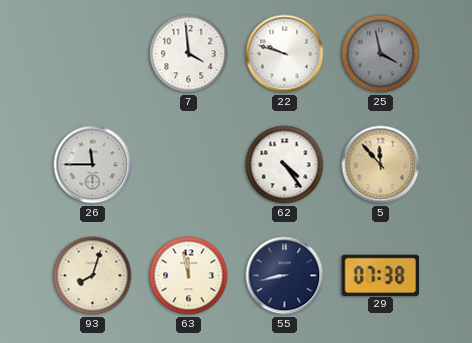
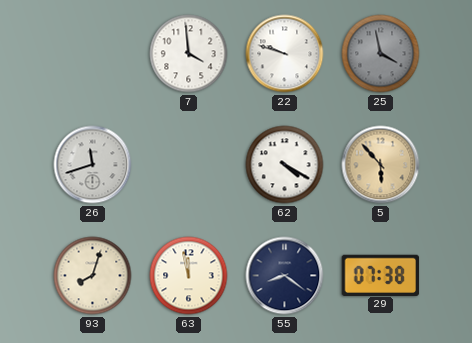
26: 11:45 -> 11:42
62: 4:24 -> 4:20
5: 11:53 -> 5:53
55: 8:43 -> 8:21
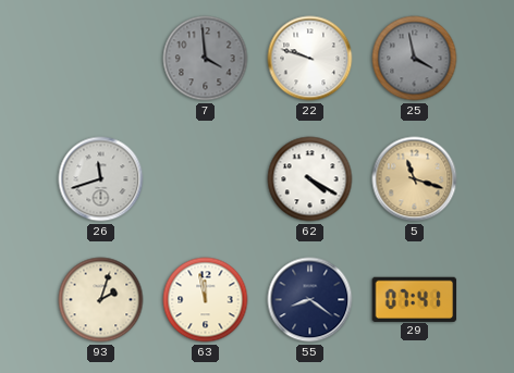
7 dial: white -> grey
5: 5:53 -> 11:18
93: 8:03 -> 2:03
29: 07:38 -> 07:41
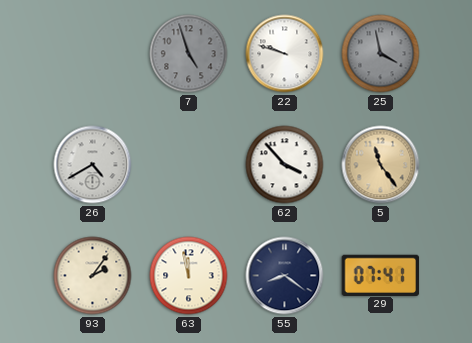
7: 3:59 -> 4:57
26: 11:42 -> 4:40
62: 4:20 -> 3:53
5: 11:18 -> 11:24
93: 2:03 -> 2:06
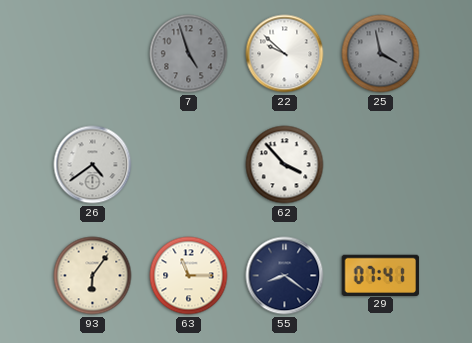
22: 9:48 -> 9:52
26: 4:40 -> 4:39
5: 11:24 -> none
93: 2:06 -> 6:06
63: 11:58 -> 11:15
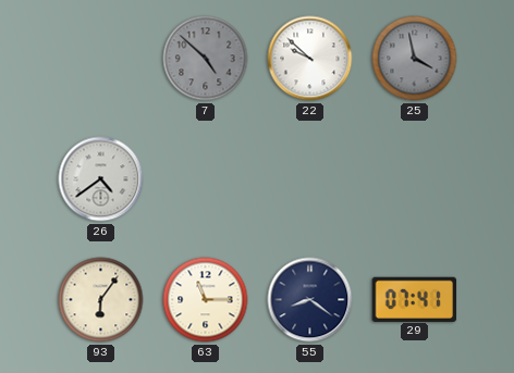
7: 4:57 -> 4:52
62: 3:53 -> none
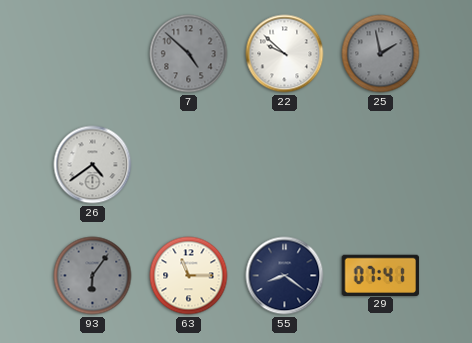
25: 3:58 -> 1:58
93 dial: cream -> grey
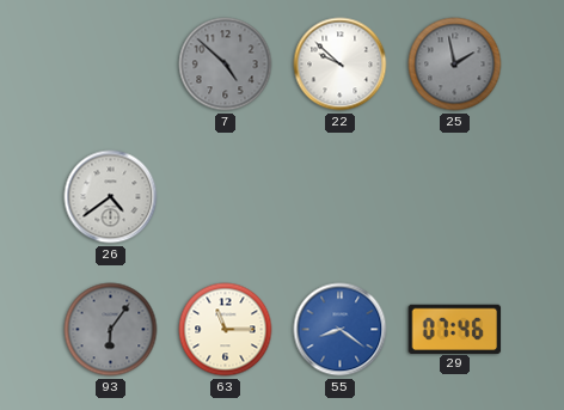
55 dial: navy -> blue
29: 07:41 -> 07:46
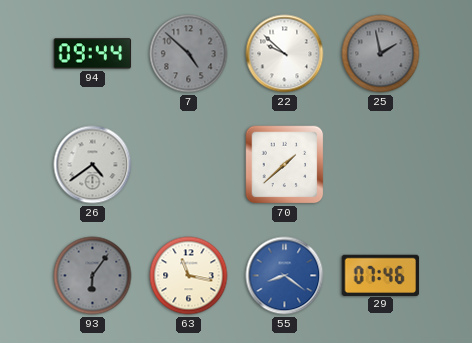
94: none -> 09:44
70: none -> 1:38
63: 11:15 -> 11:17
